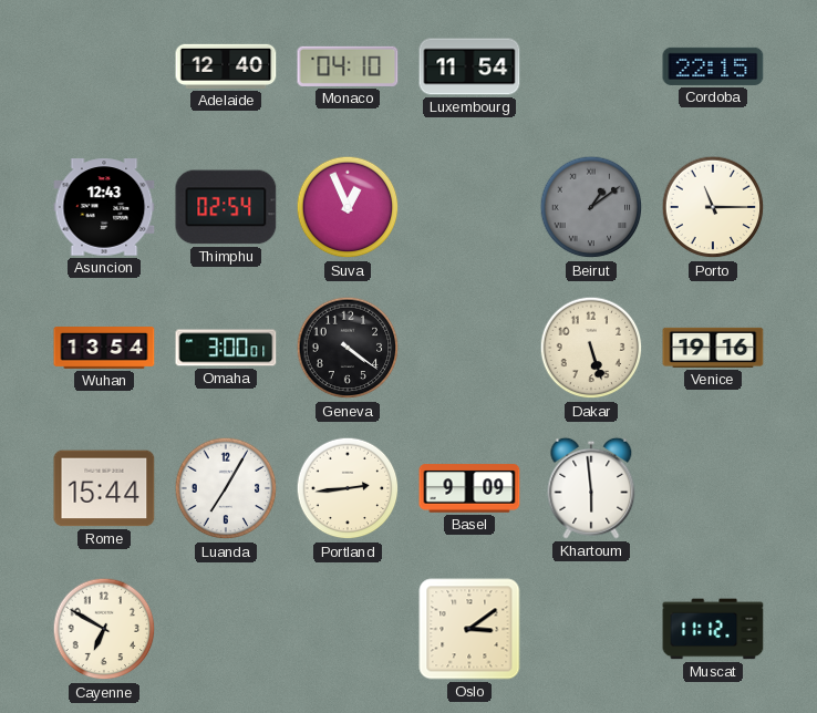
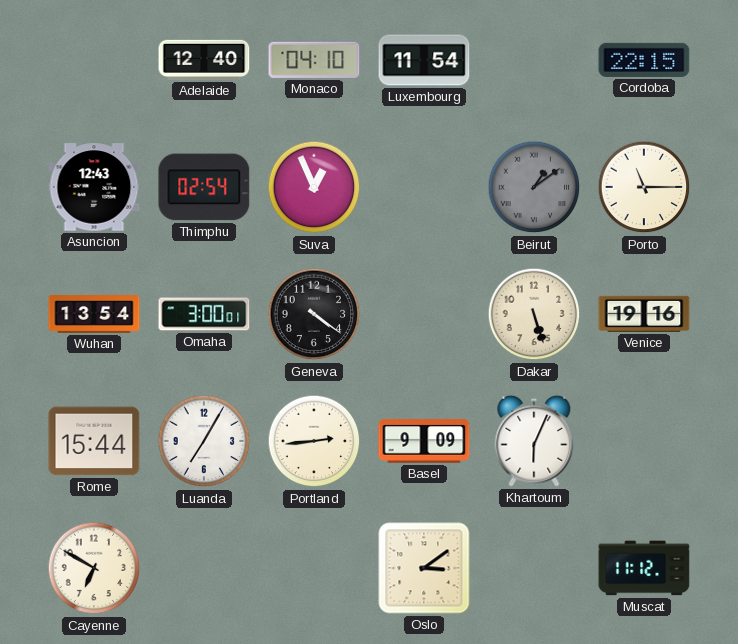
Khartoum: 5:59 -> 6:04
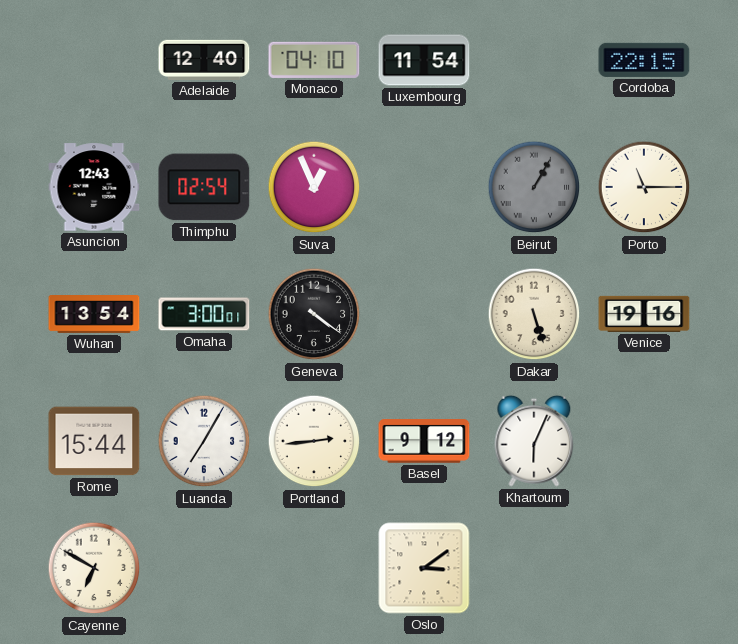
Beirut: 1:09 -> 1:05
Basel: 9:09 -> 9:12
Muscat: 11:12 -> none
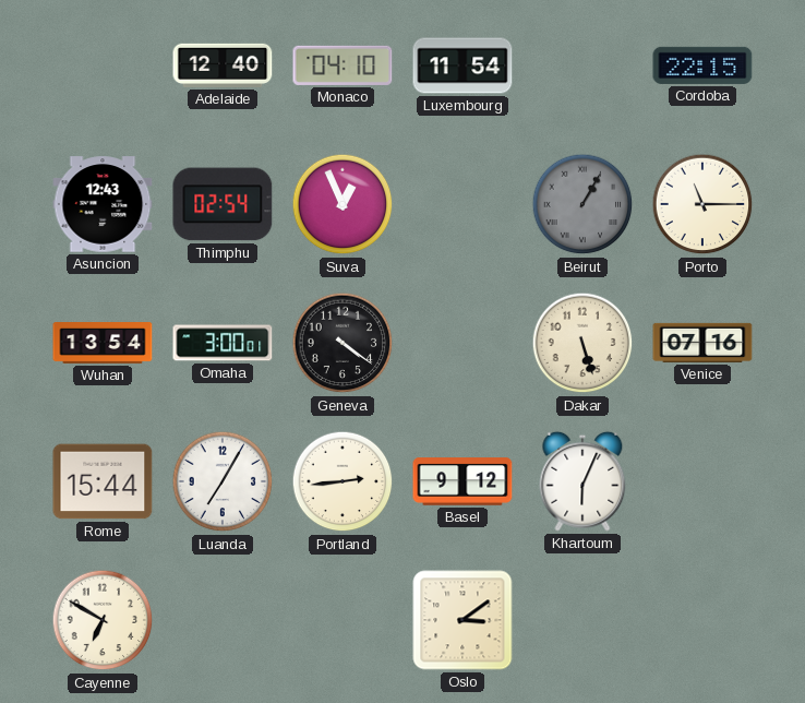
Venice: 19:16 -> 07:16
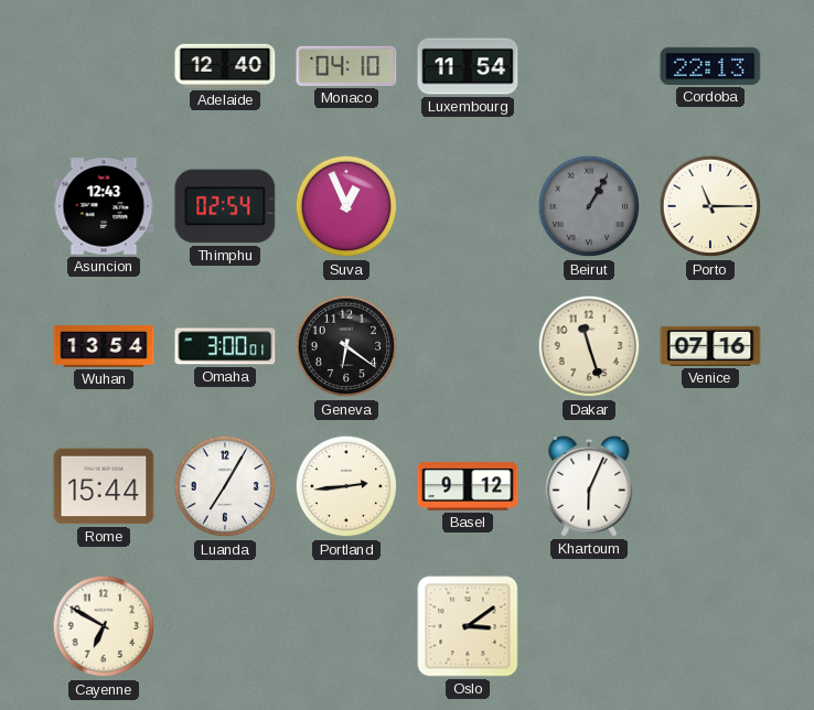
Cordoba: 22:15 -> 22:13
Geneva: 4:21 -> 6:21
Dakar: 5:27 -> 11:27
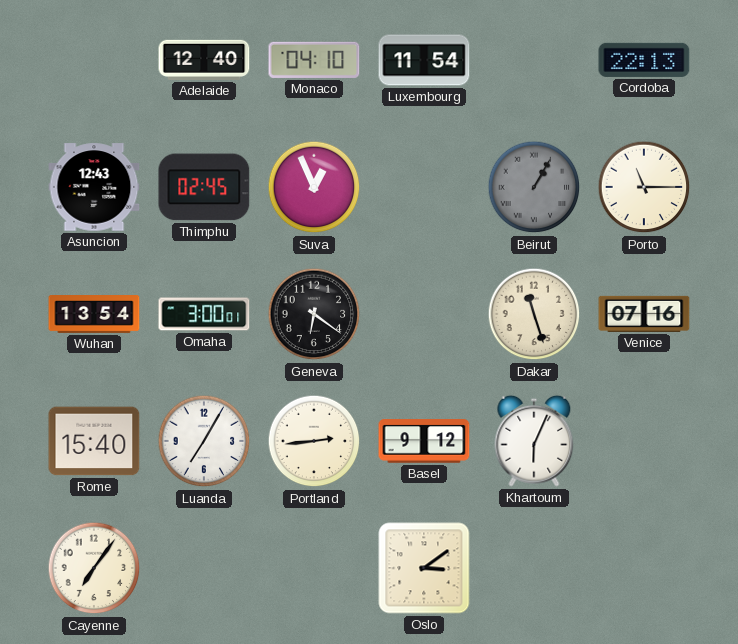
Thimphu: 02:54 -> 02:45
Rome: 15:44 -> 15:40
Cayenne: 6:50 -> 7:06
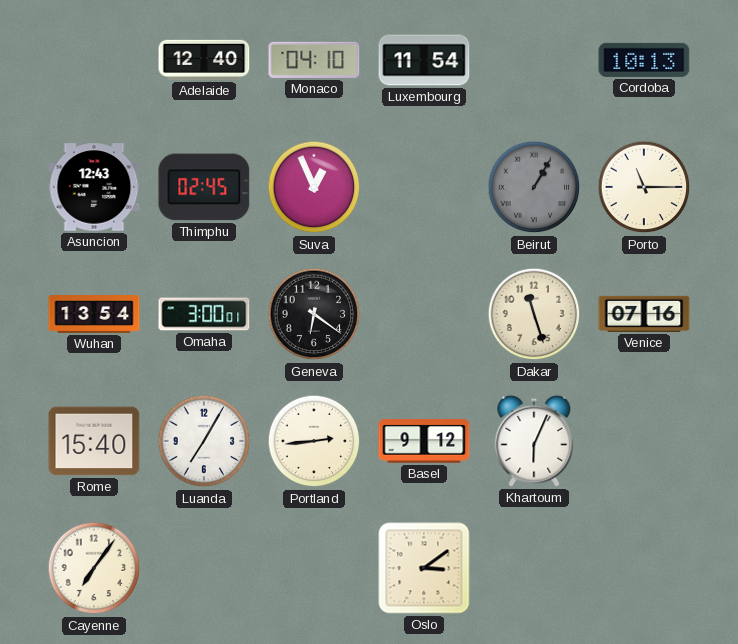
Cordoba: 22:13 -> 10:13
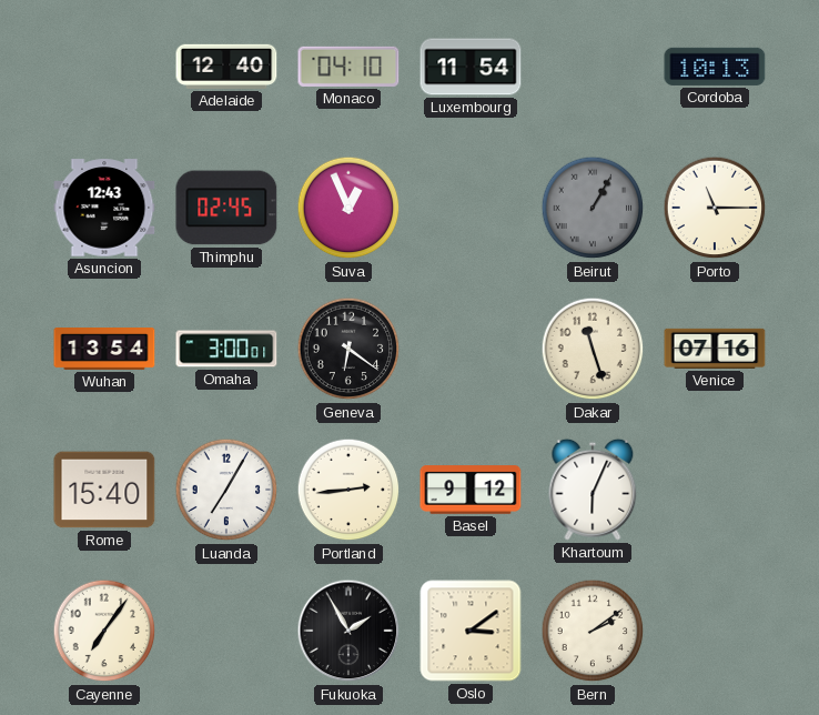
Fukuoka: none -> 1:55
Bern: none -> 2:09
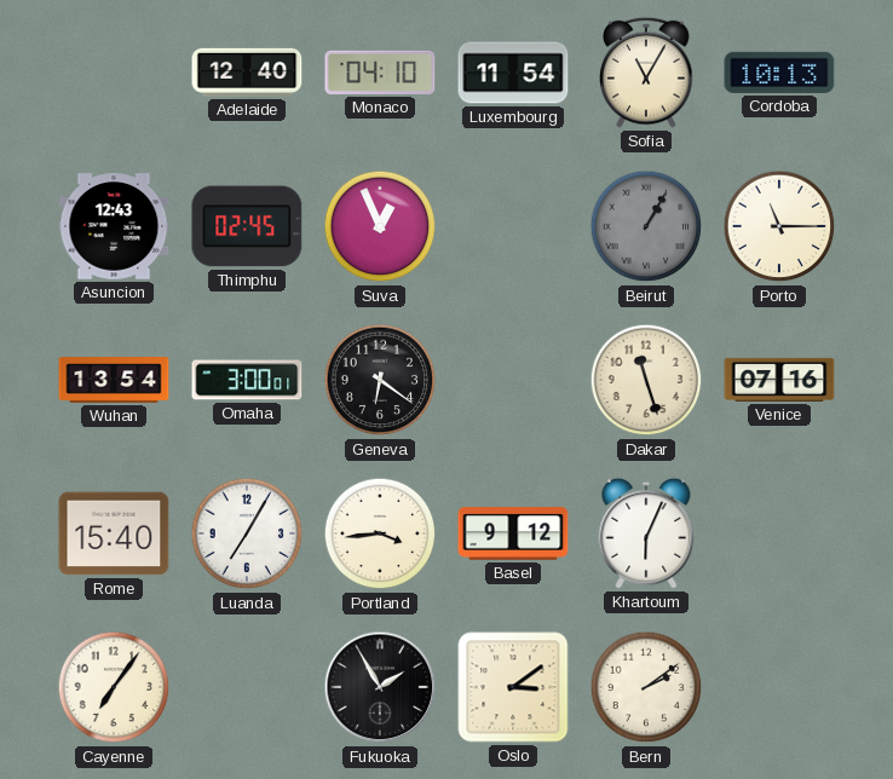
Sofia: none -> 11:05
Portland: 2:44 -> 3:44
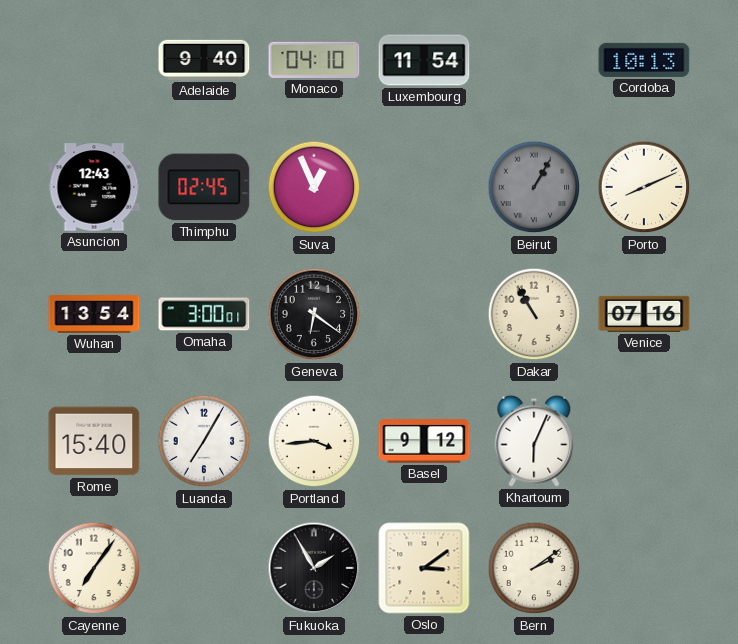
Adelaide: 12:40 -> 9:40
Sofia: 11:05 -> none
Porto: 11:15 -> 8:11
Dakar: 11:27 -> 10:55
